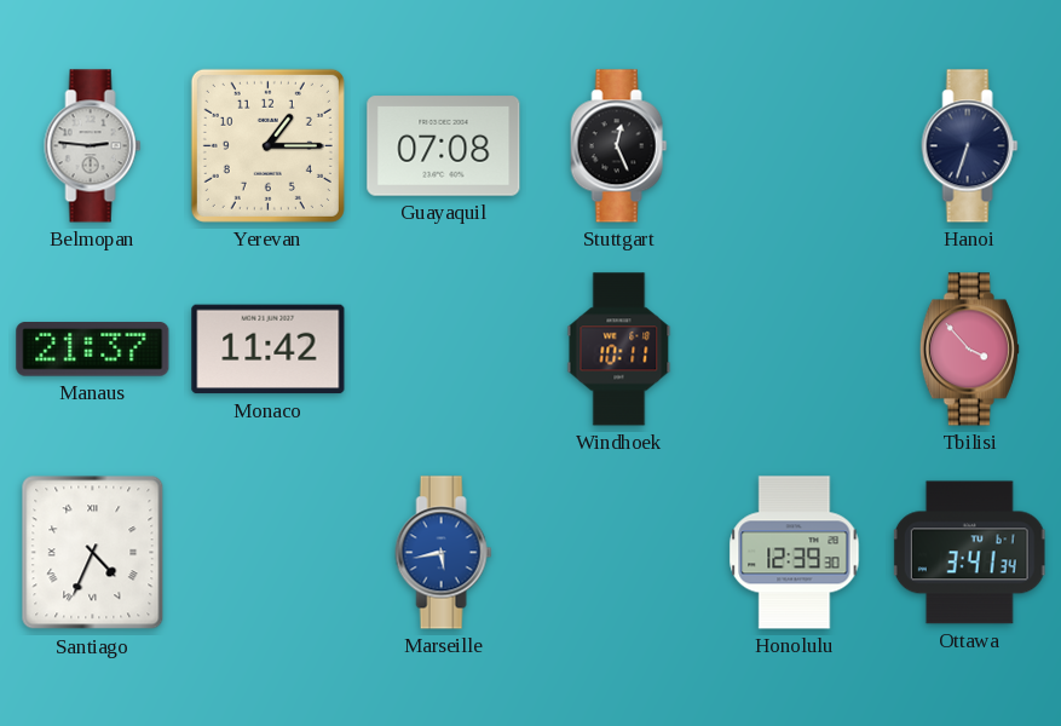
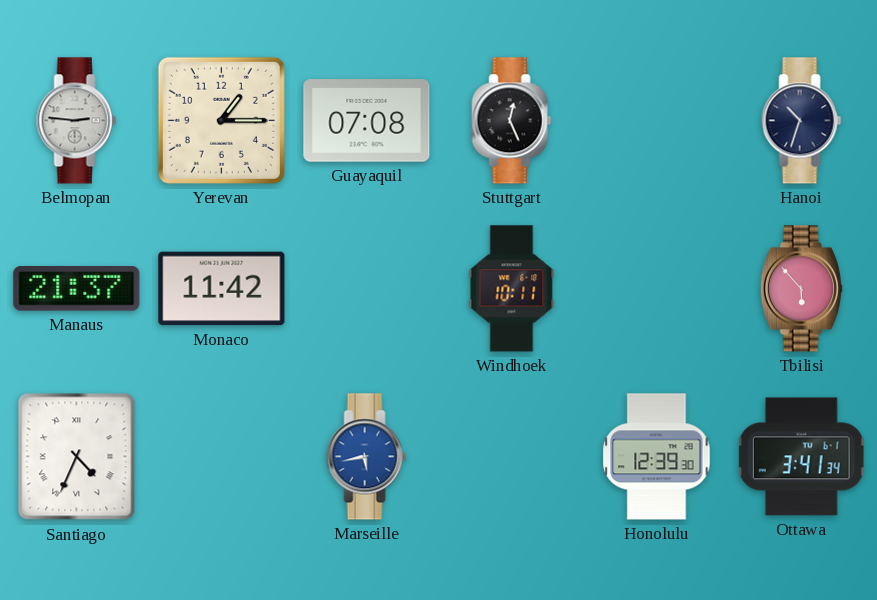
Hanoi: 6:33 -> 10:33
Tbilisi: 3:53 -> 5:53
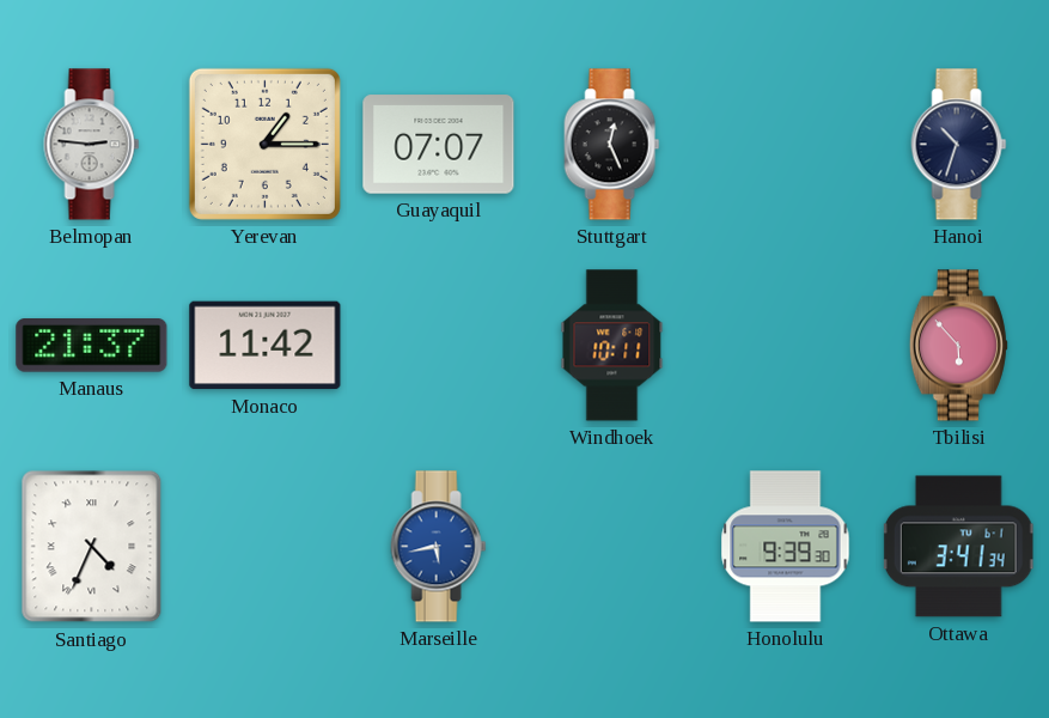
Guayaquil: 07:08 -> 07:07
Honolulu: 12:39 -> 9:39
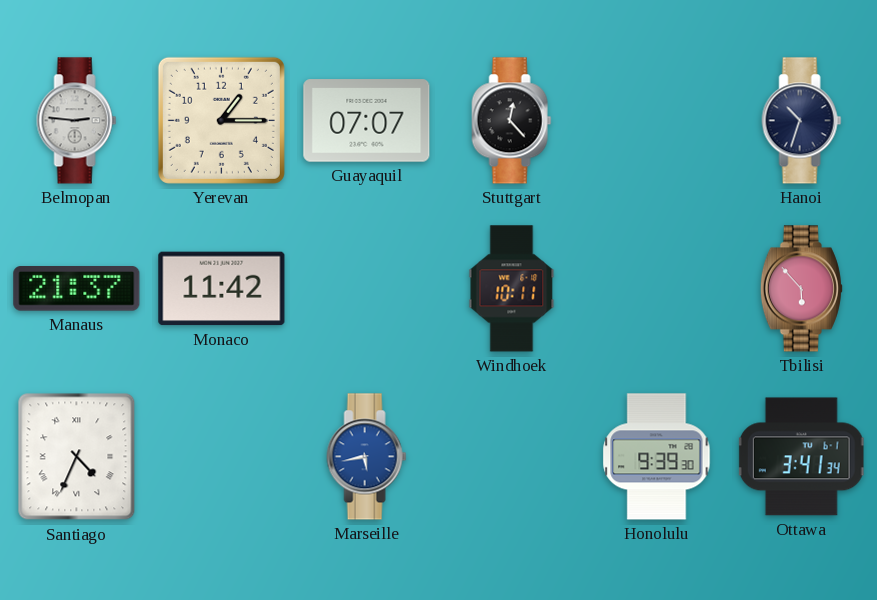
Stuttgart: 12:26 -> 12:23
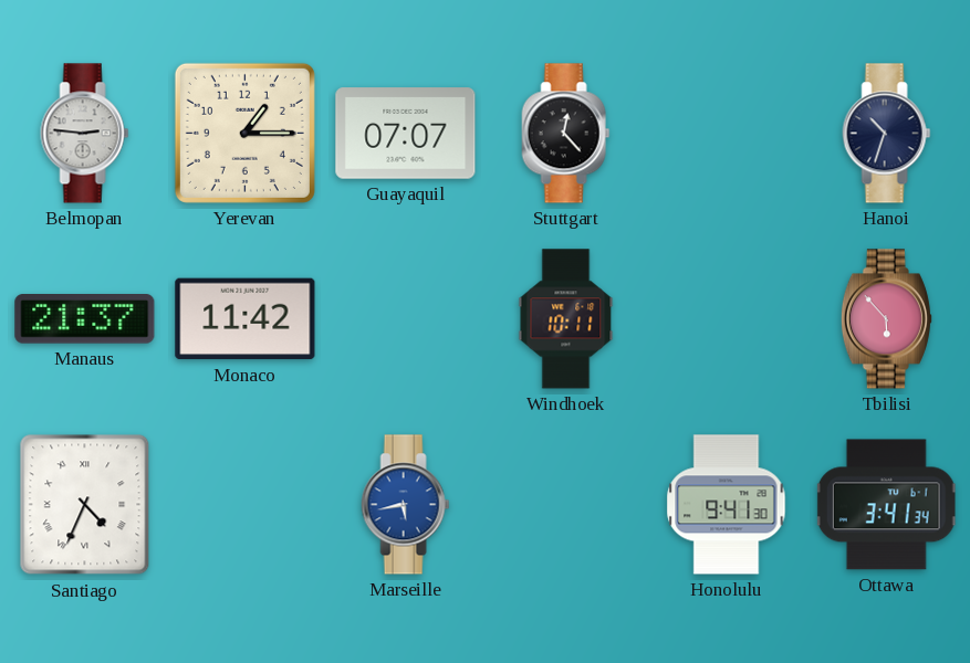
Honolulu: 9:39 -> 9:41
